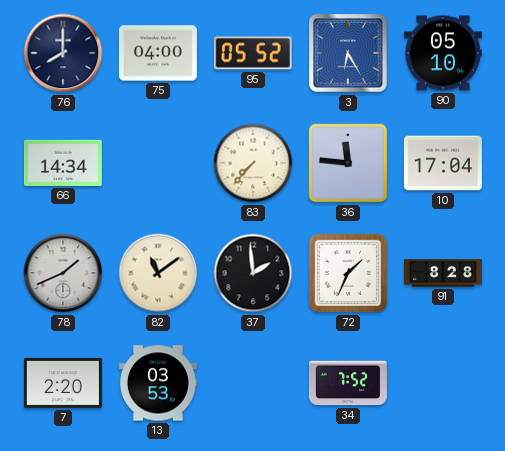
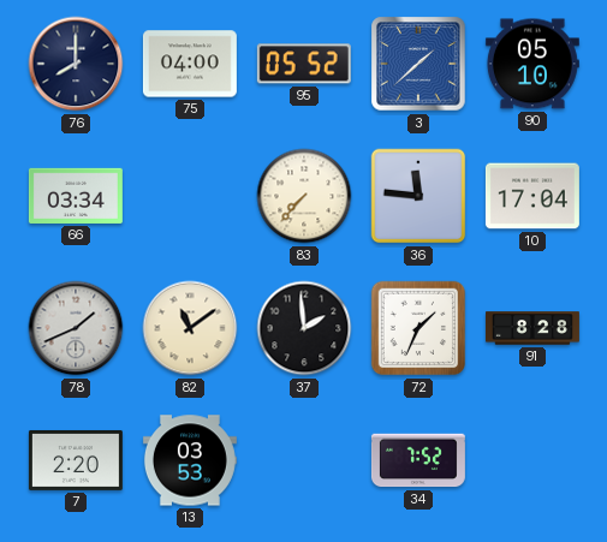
3: 6:25 -> 1:38
66: 14:34 -> 03:34
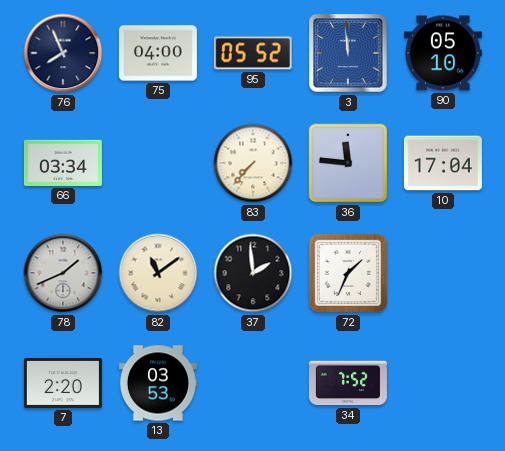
76: 8:00 -> 7:56
3: 1:38 -> 11:59
91: 8:28 -> none
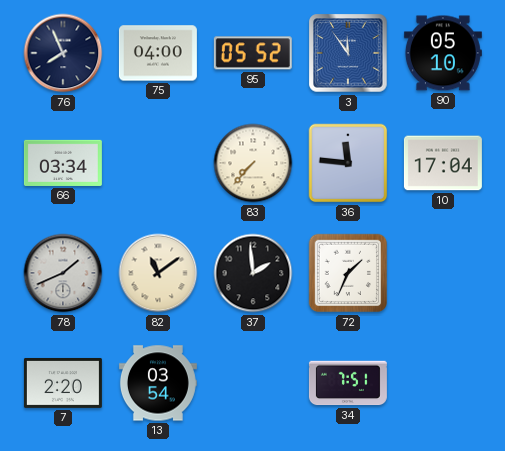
3: 11:59 -> 11:54
13: 03:53 -> 03:54
34: 7:52 -> 7:51
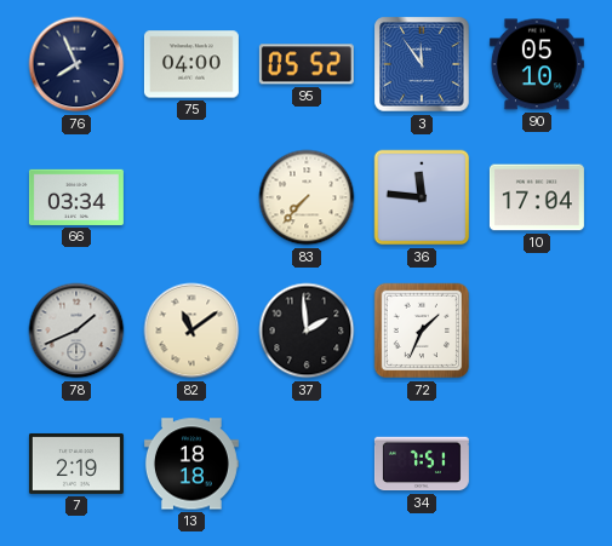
7: 2:20 -> 2:19
13: 03:54 -> 18:18
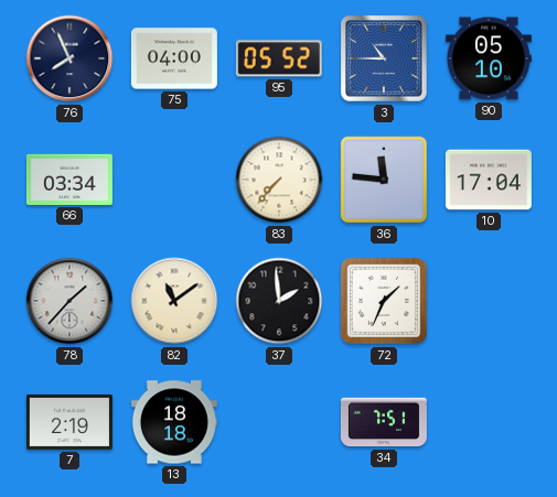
3: 11:54 -> 10:45
78: 1:41 -> 1:37
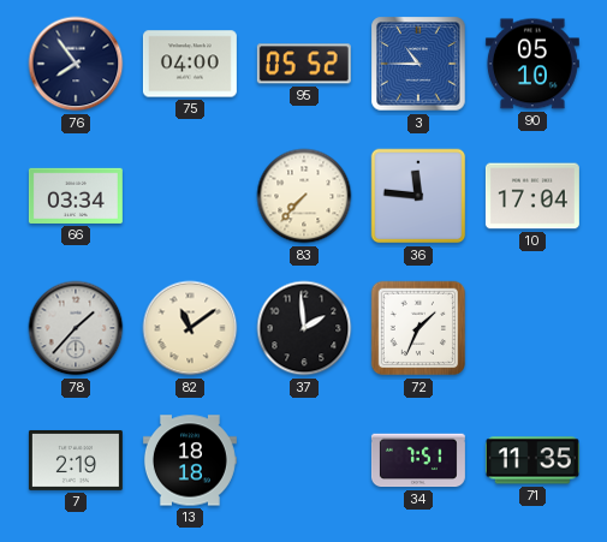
76: 7:56 -> 7:54
71: none -> 11:35
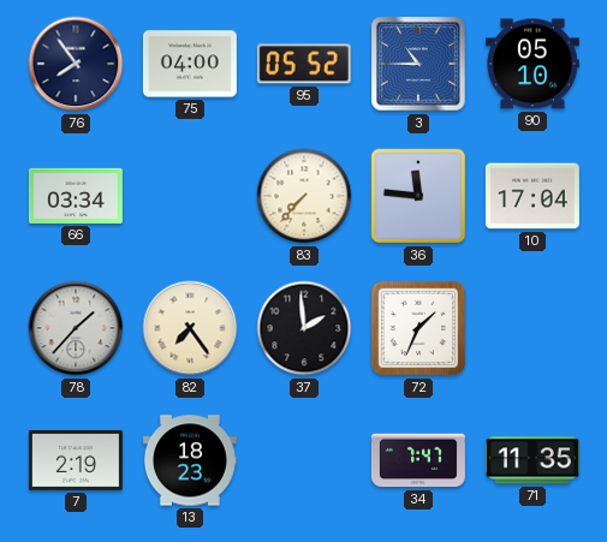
82: 11:09 -> 7:24
13: 18:18 -> 18:23
34: 7:51 -> 7:47
